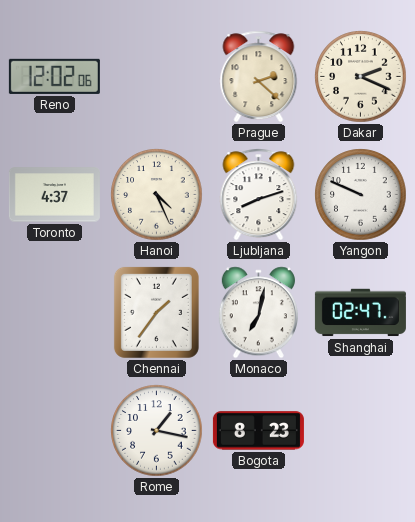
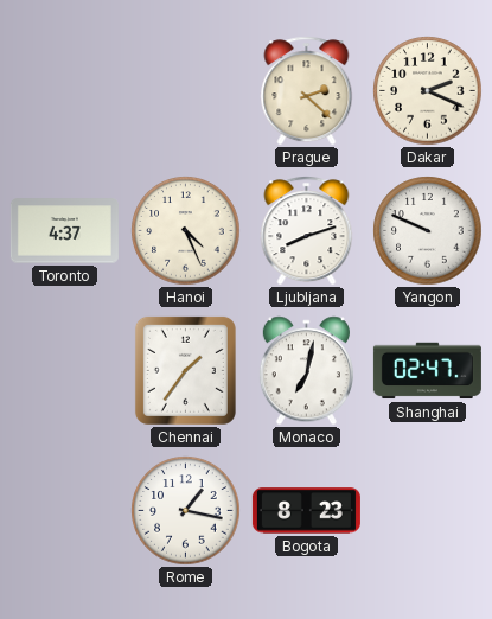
Reno: 12:02 -> none
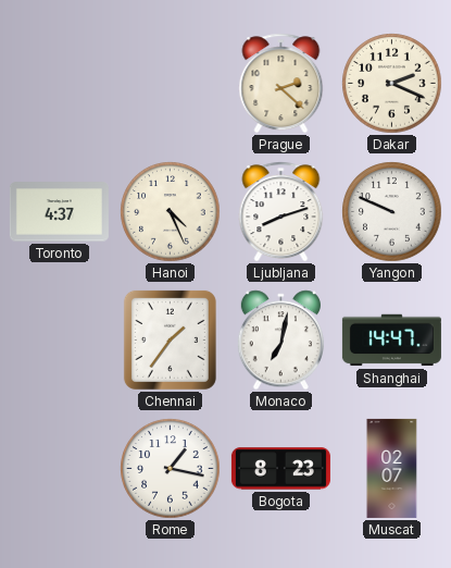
Shanghai: 02:47 -> 14:47
Muscat: none -> 02:07
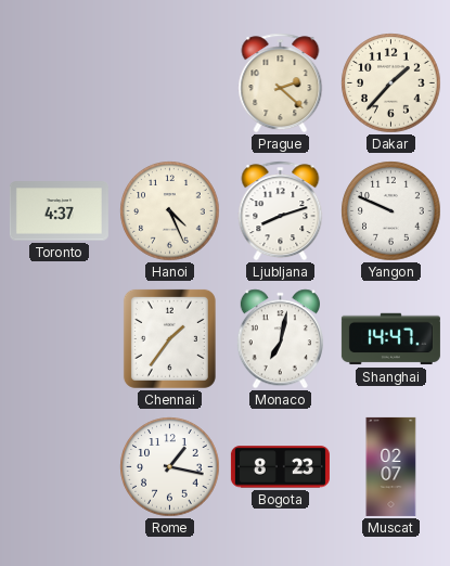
Dakar: 2:19 -> 1:37
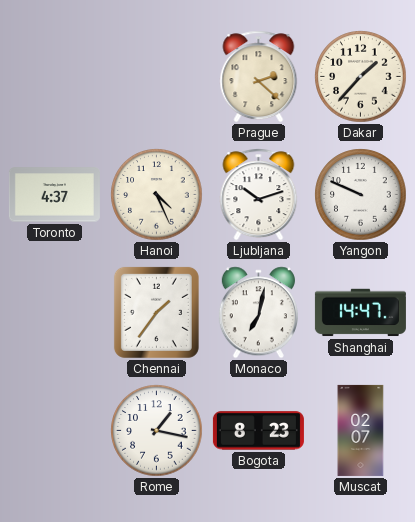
Ljubljana: 8:12 -> 10:12
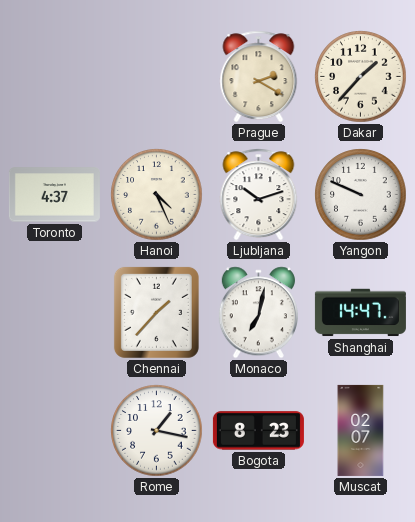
Prague: 2:22 -> 2:20
Chennai: 1:36 -> 1:37
